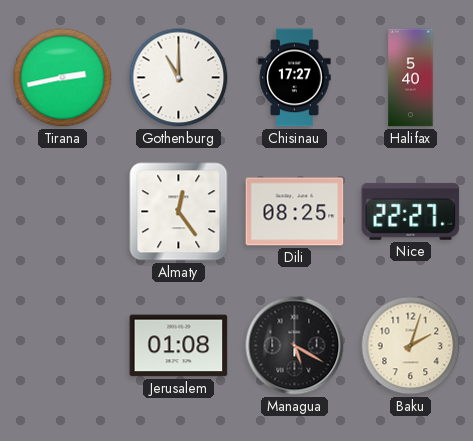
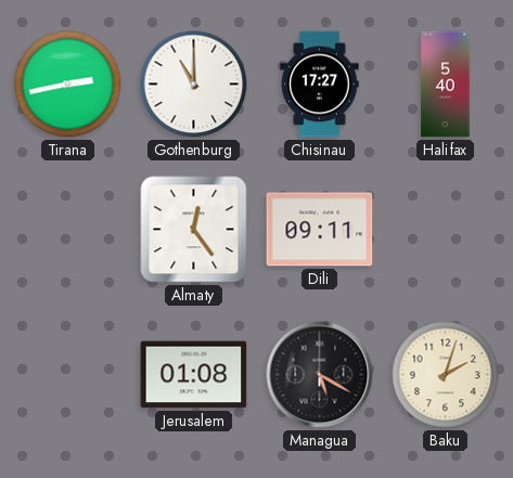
Dili: 08:25 -> 09:11
Nice: 22:27 -> none
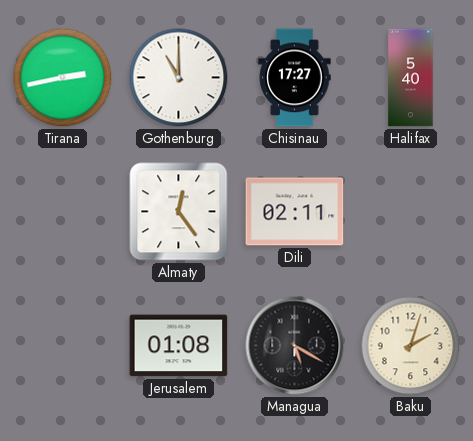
Dili: 09:11 -> 02:11
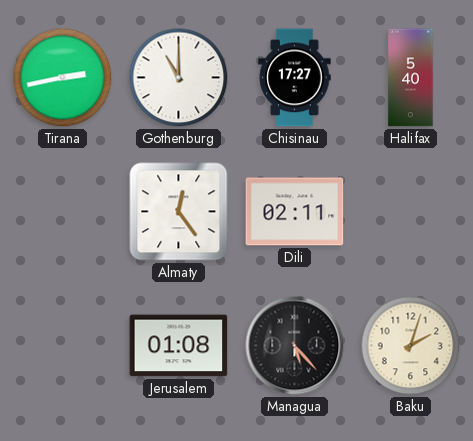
Managua: 5:20 -> 5:23
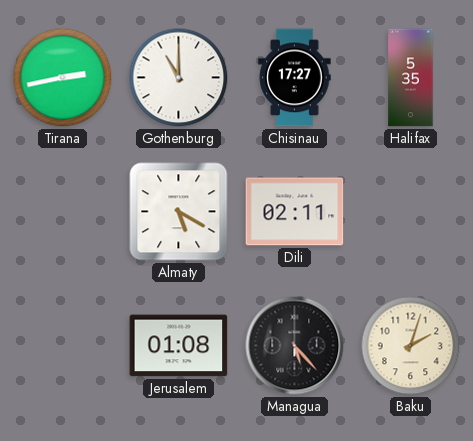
Halifax: 5:40 -> 5:35
Almaty: 12:24 -> 5:20
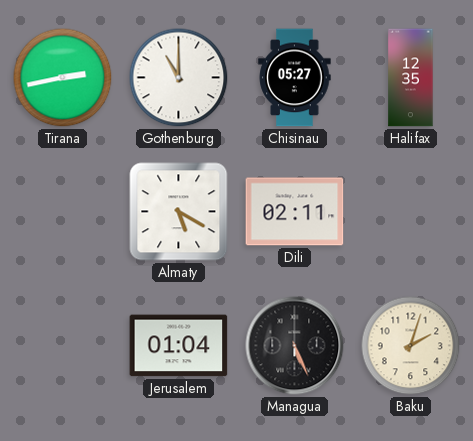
Chisinau: 17:27 -> 05:27
Halifax: 5:35 -> 12:35
Jerusalem: 01:08 -> 01:04
Managua: 5:23 -> 5:26
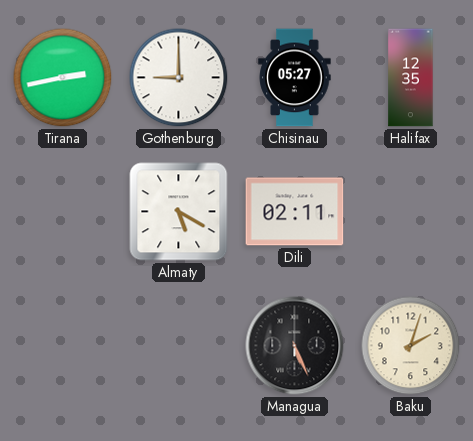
Gothenburg: 11:00 -> 9:00
Jerusalem: 01:04 -> none
